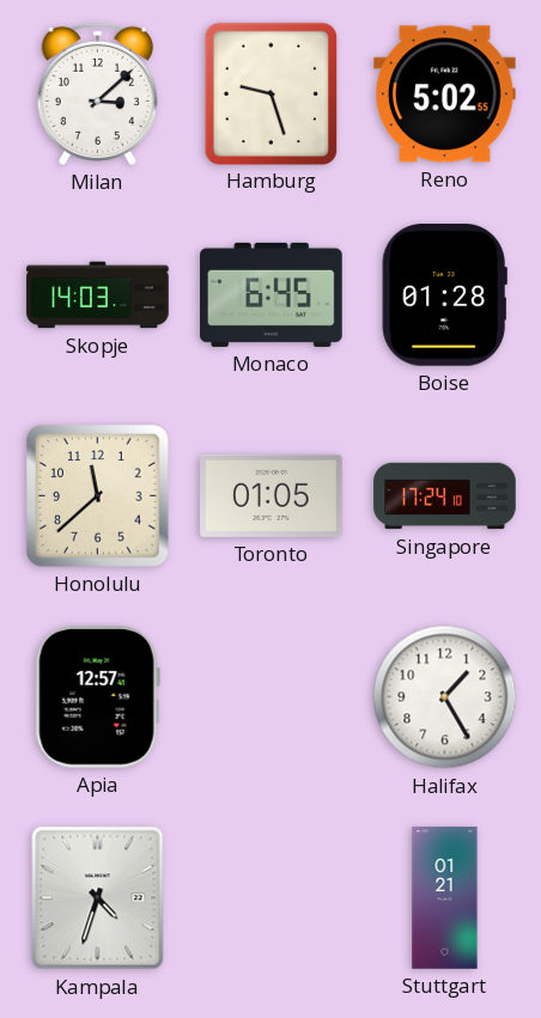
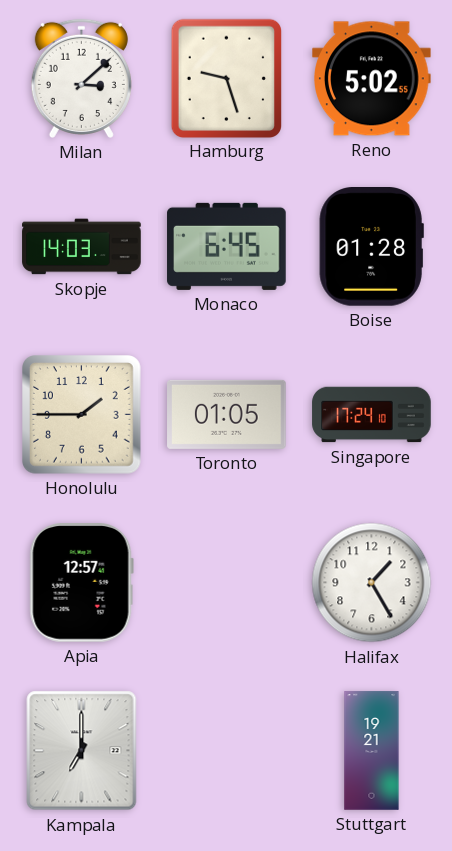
Honolulu: 11:38 -> 1:45
Kampala: 4:33 -> 7:00
Stuttgart: 01:21 -> 19:21
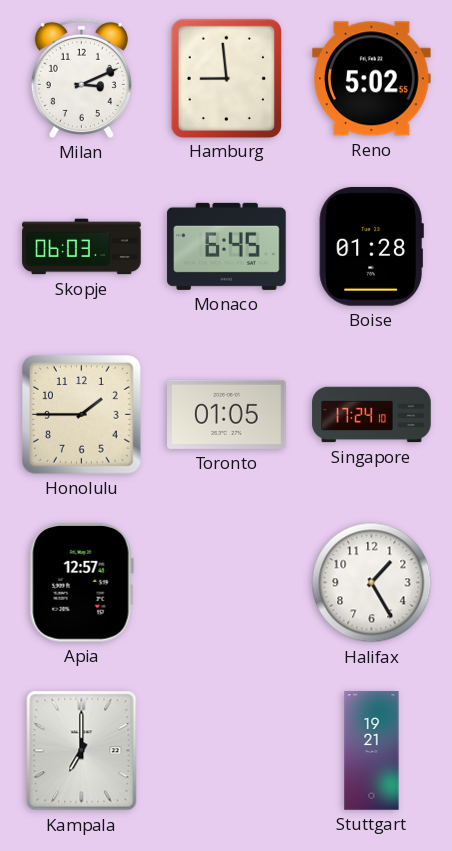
Milan: 3:08 -> 3:11
Hamburg: 9:27 -> 8:59
Skopje: 14:03 -> 06:03
